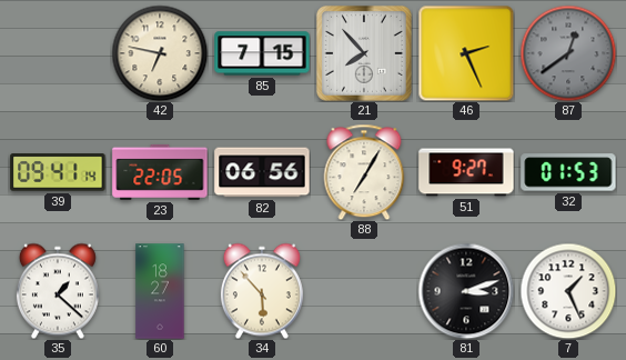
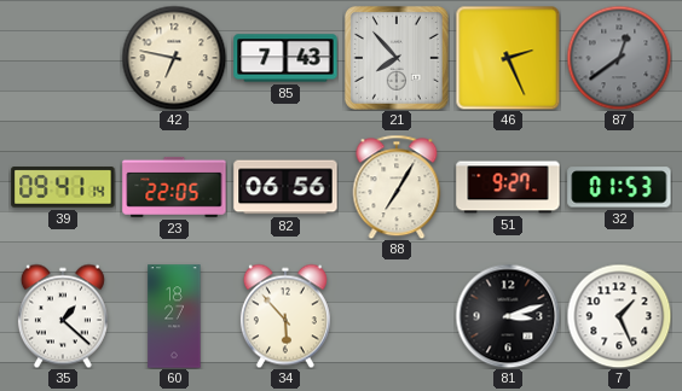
85: 7:15 -> 7:43
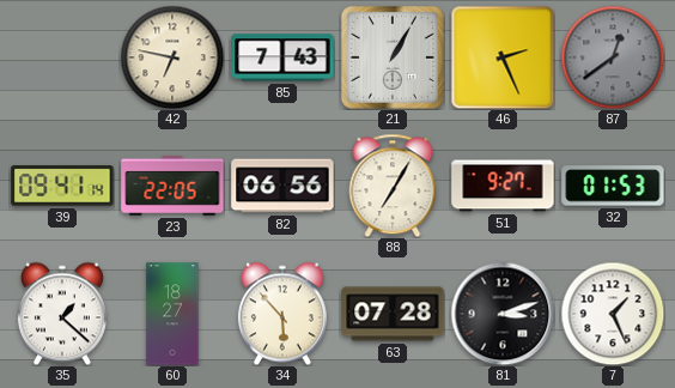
21: 7:53 -> 1:05
63: none -> 07:28
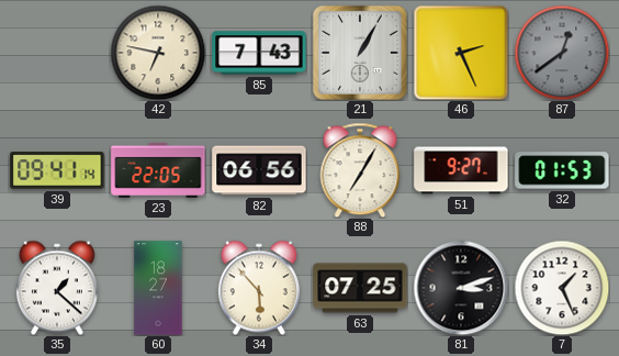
63: 07:28 -> 07:25
